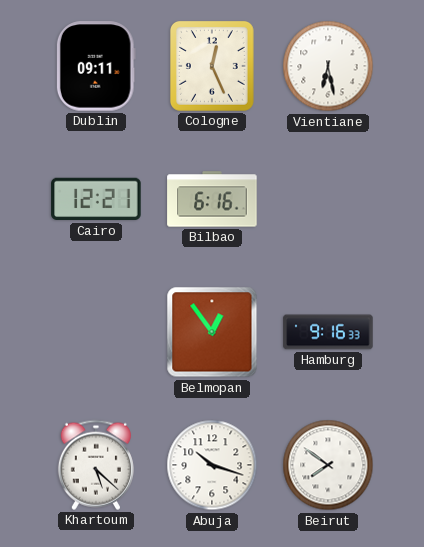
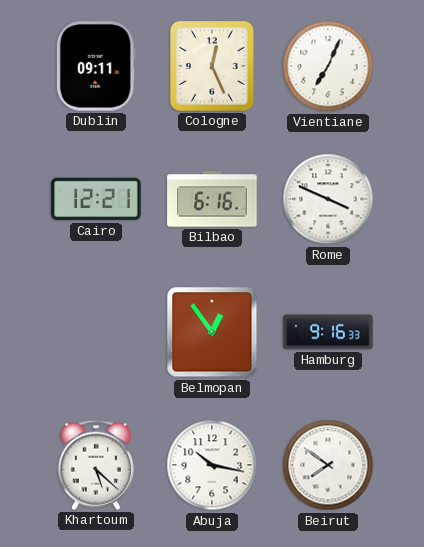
Vientiane: 6:28 -> 7:04
Rome: none -> 3:49
Abuja: 10:18 -> 10:17
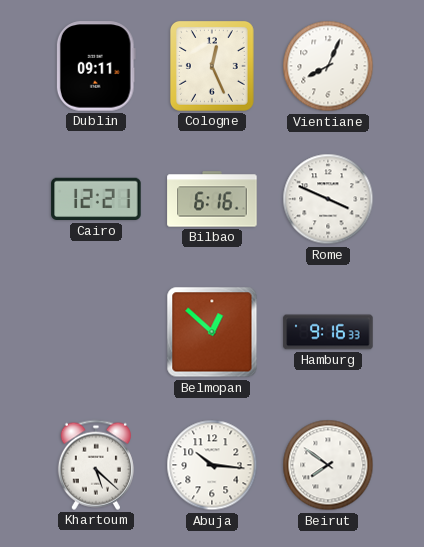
Vientiane: 7:04 -> 8:04
Belmopan: 12:54 -> 12:52
Abuja: 10:17 -> 10:16
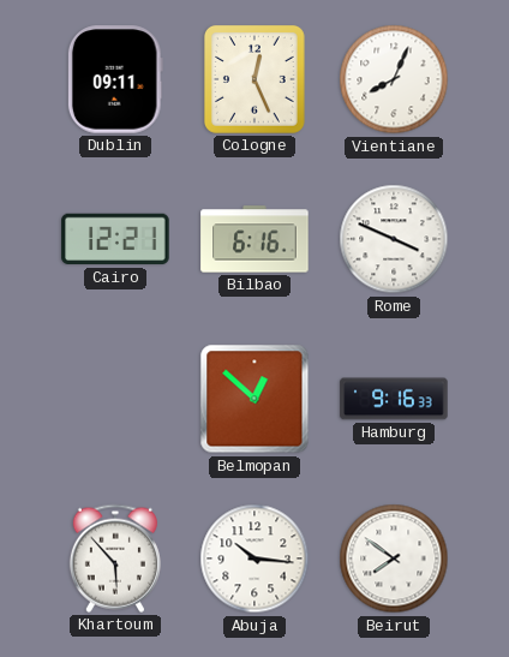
Khartoum: 5:22 -> 5:53
